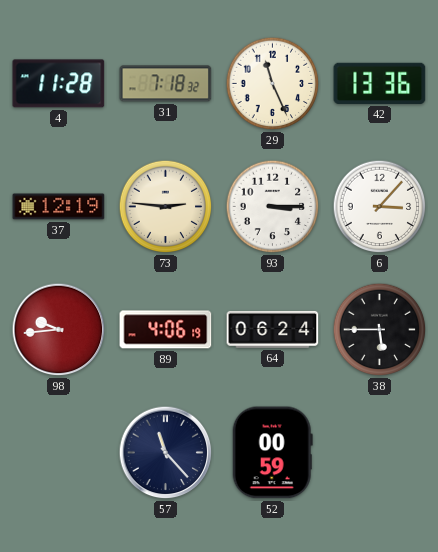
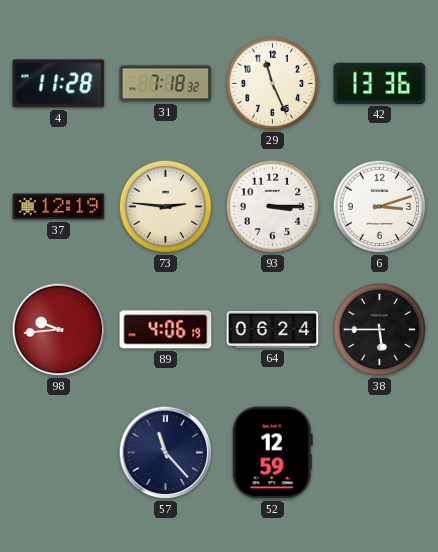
6: 3:07 -> 3:12
52: 00:59 -> 12:59
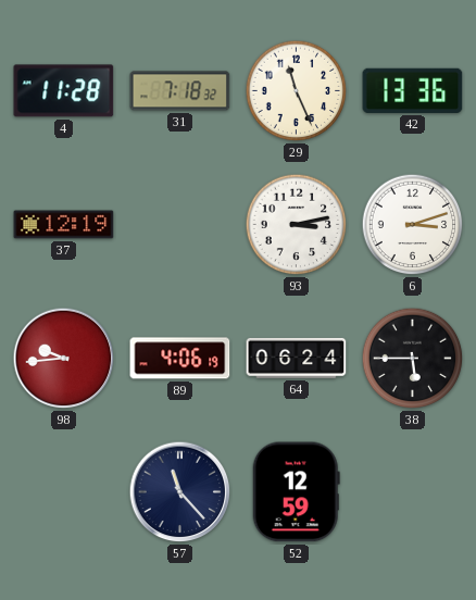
73: 2:46 -> none
93: 3:15 -> 3:13
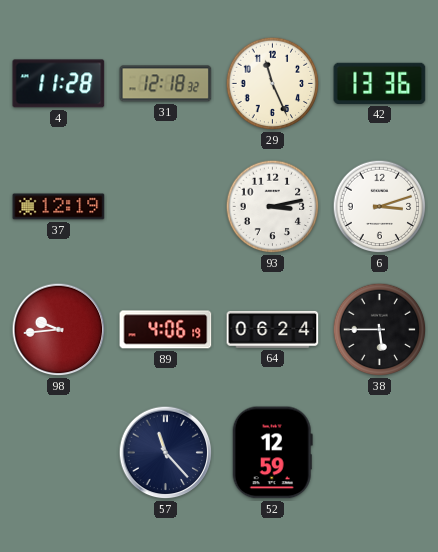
31: 7:18 -> 12:18
